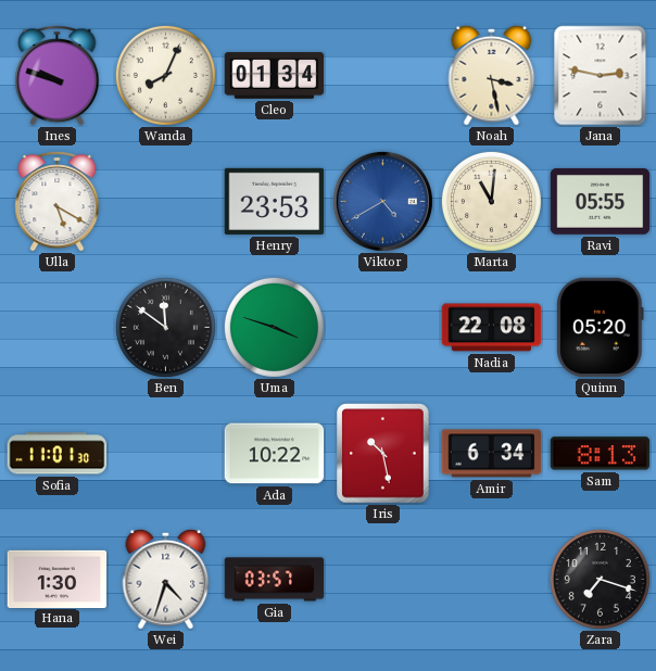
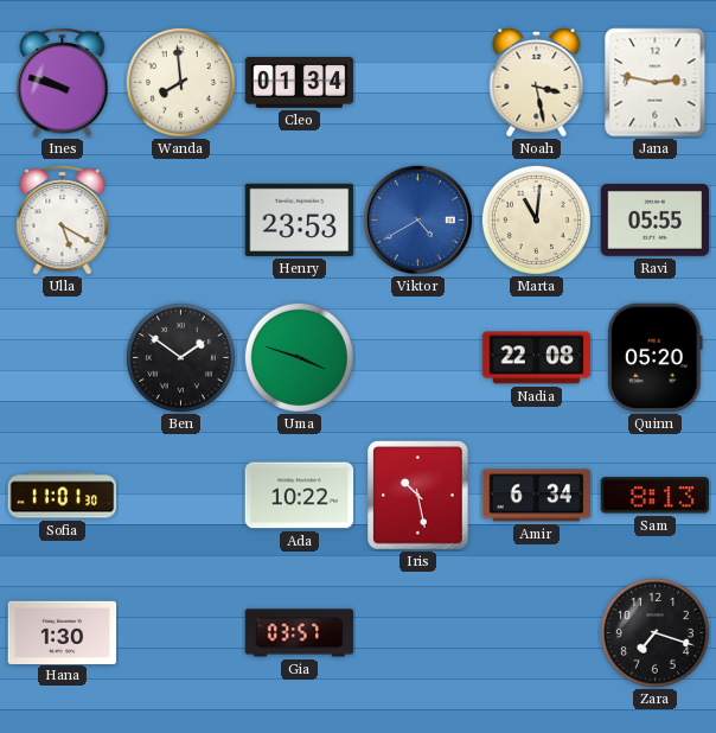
Wanda: 8:04 -> 7:59
Ben: 11:51 -> 1:51
Wei: 4:33 -> none
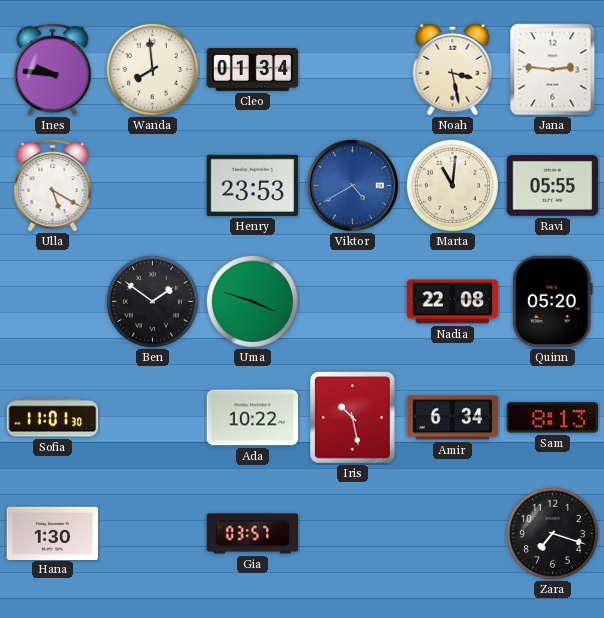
Ines: 9:48 -> 9:46
Jana: 2:47 -> 2:46
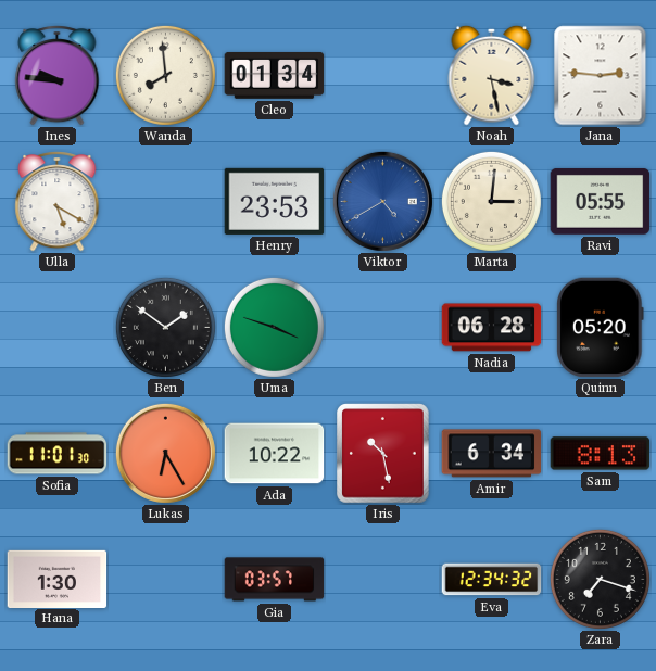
Marta: 11:01 -> 3:01
Nadia: 22:08 -> 06:28
Lukas: none -> 6:25
Eva: none -> 12:34
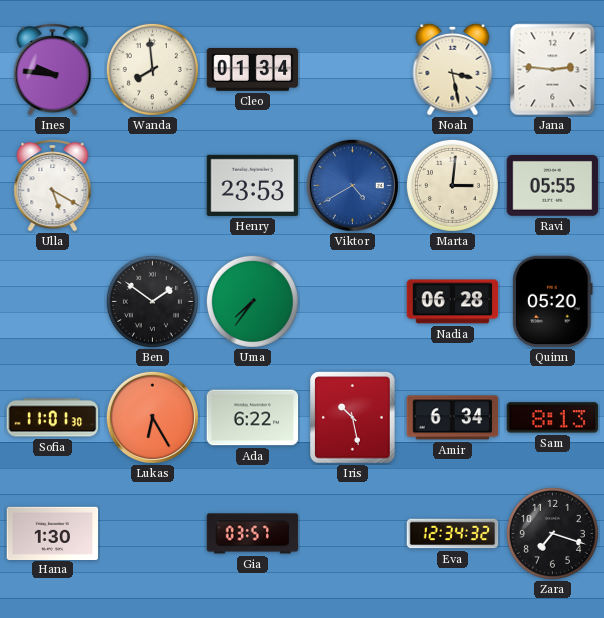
Uma: 3:48 -> 7:36
Ada: 10:22 -> 6:22
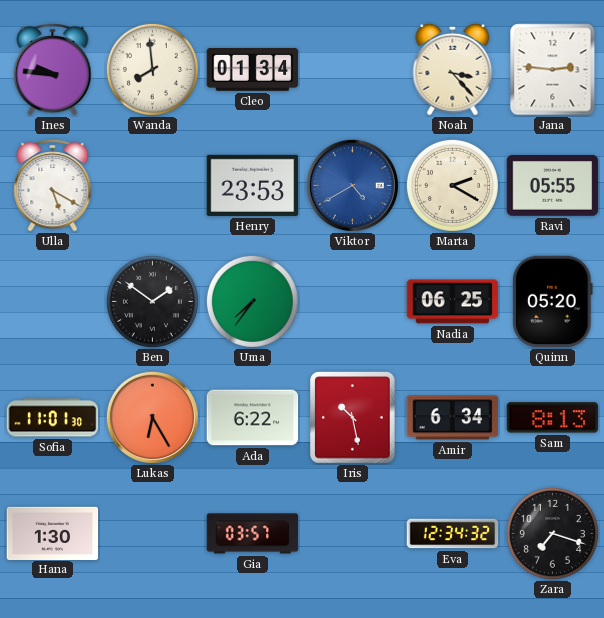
Noah: 3:28 -> 3:23
Marta: 3:01 -> 2:20
Nadia: 06:28 -> 06:25
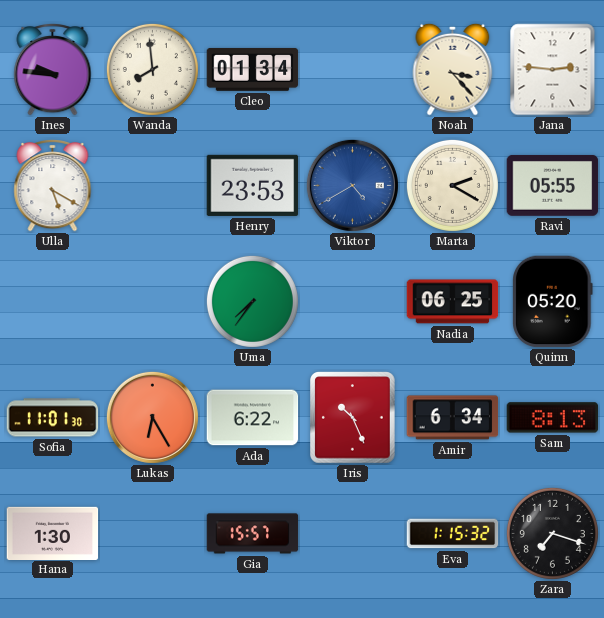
Ben: 1:51 -> none
Iris: 10:28 -> 10:26
Gia: 03:57 -> 15:57
Eva: 12:34 -> 1:15
